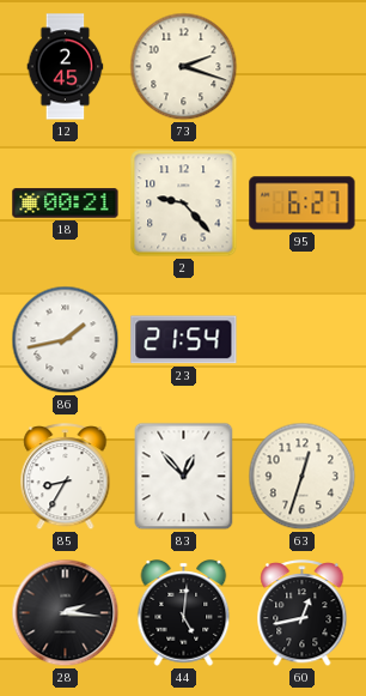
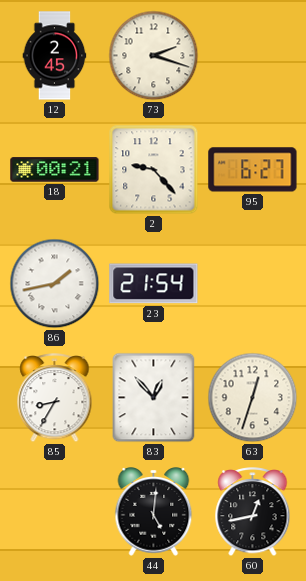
28: 2:16 -> none
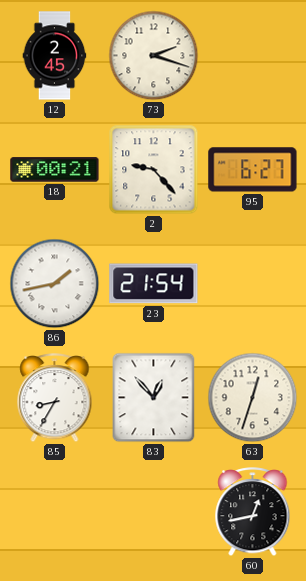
44: 5:01 -> none
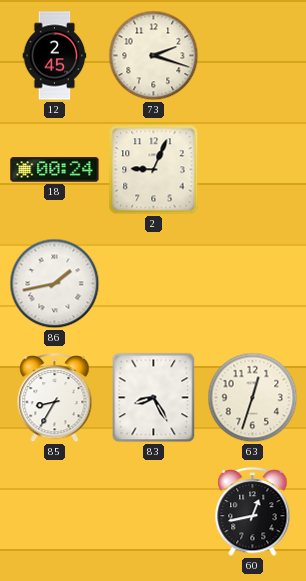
18: 00:21 -> 00:24
2: 9:23 -> 9:04
95: 6:27 -> none
23: 21:54 -> none
83: 12:53 -> 8:25
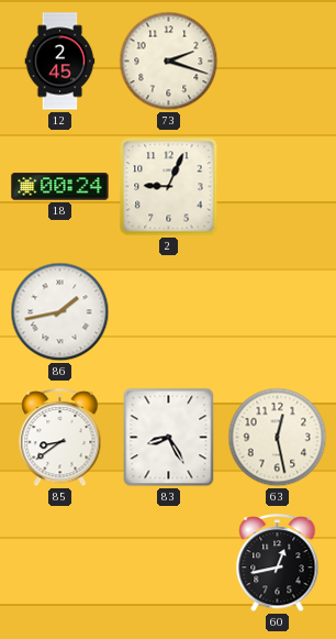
85: 8:35 -> 8:39
63: 12:33 -> 12:28
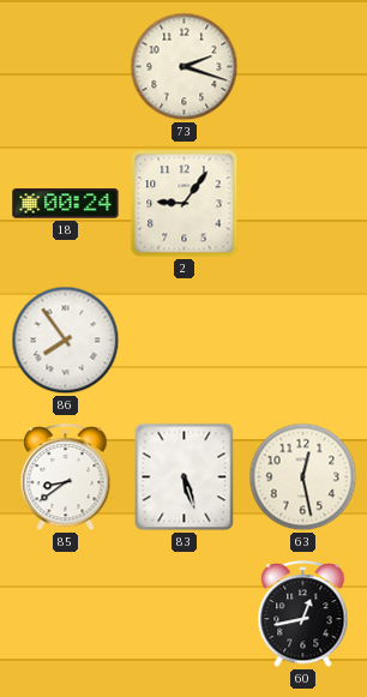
12: 2:45 -> none
2: 9:04 -> 9:06
86: 1:43 -> 7:54
83: 8:25 -> 5:27
